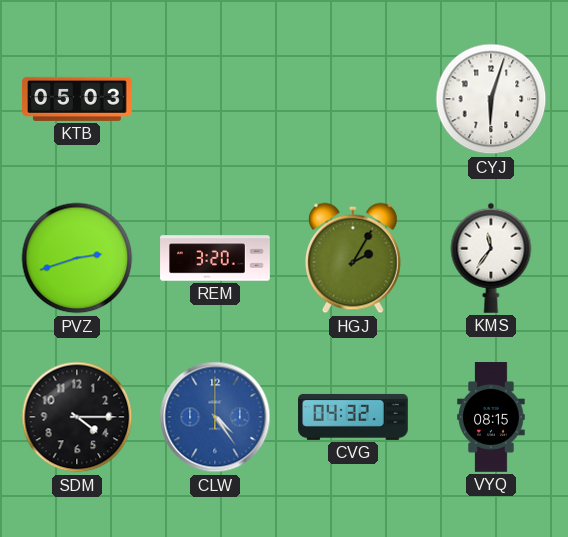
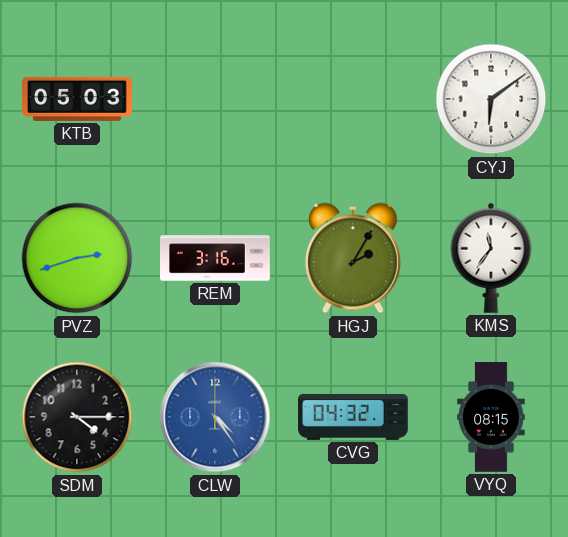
CYJ: 6:03 -> 6:09
REM: 3:20 -> 3:16
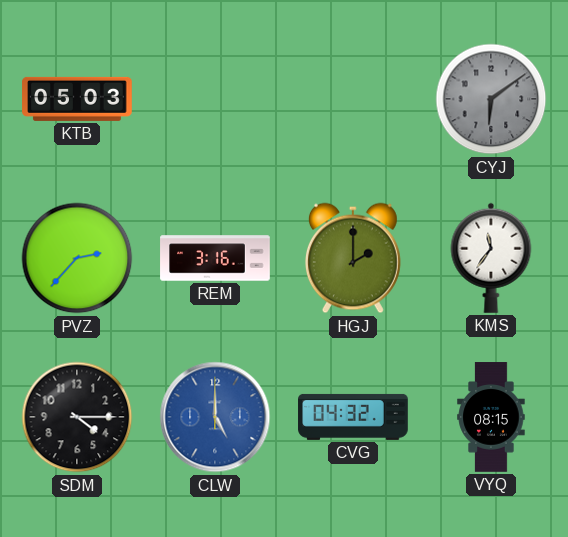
CYJ dial: white -> grey
PVZ: 2:42 -> 2:37
HGJ: 2:05 -> 2:00
CLW: 4:24 -> 5:00
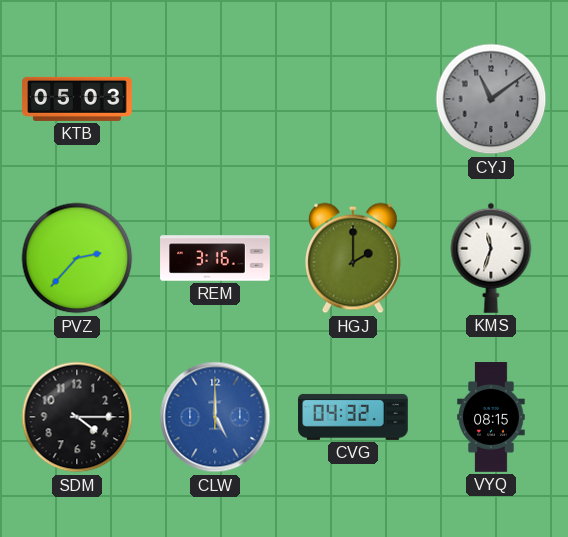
CYJ: 6:09 -> 11:09
KMS: 11:36 -> 11:33
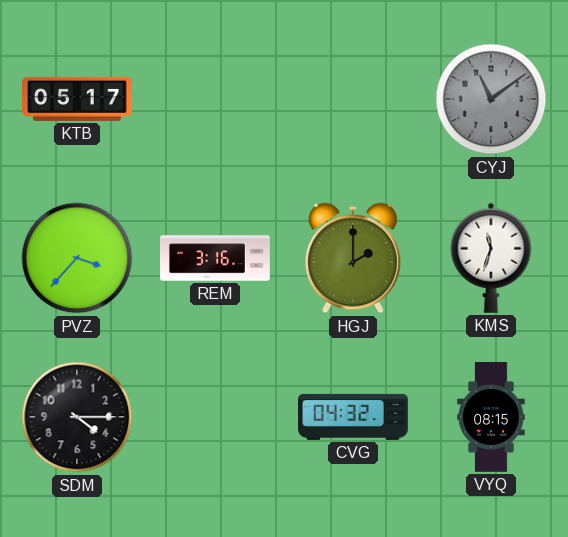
KTB: 05:03 -> 05:17
PVZ: 2:37 -> 3:37
CLW: 5:00 -> none
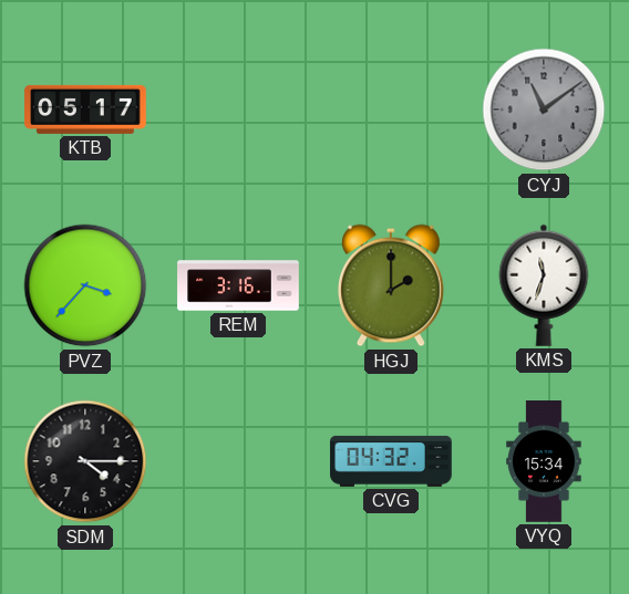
VYQ: 08:15 -> 15:34
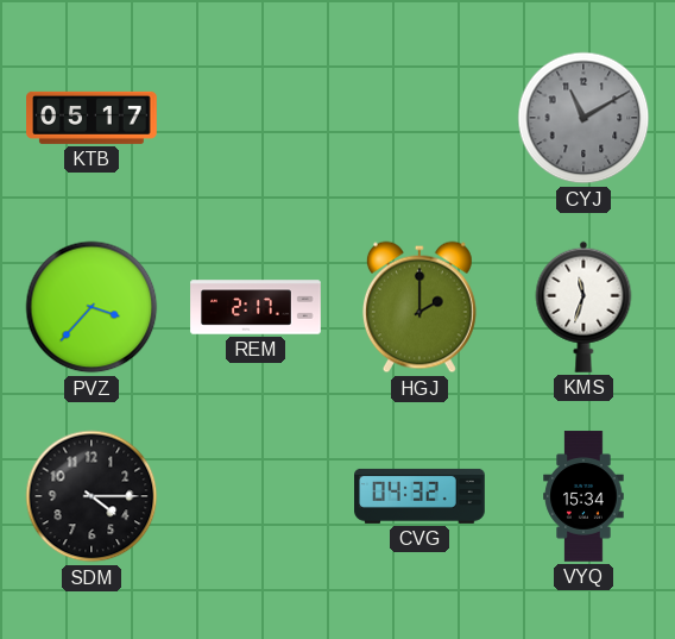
CYJ: 11:09 -> 11:10
REM: 3:16 -> 2:17
